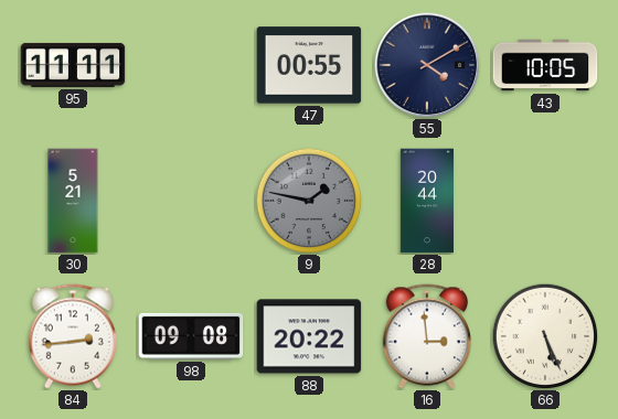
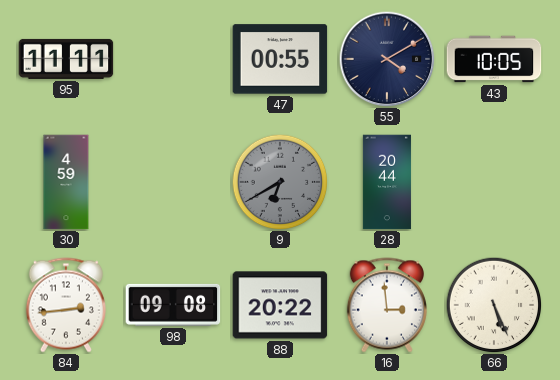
30: 5:21 -> 4:59
9: 1:47 -> 6:40
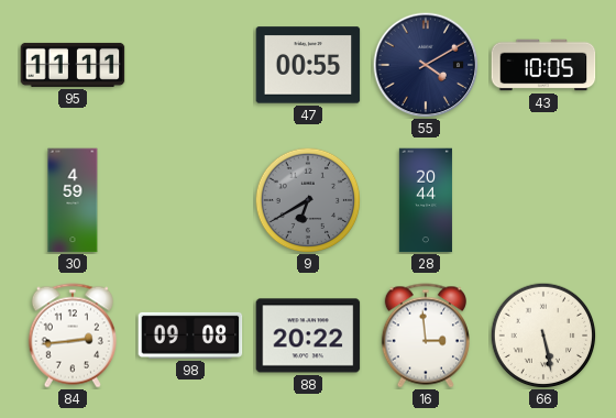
66: 5:26 -> 5:28
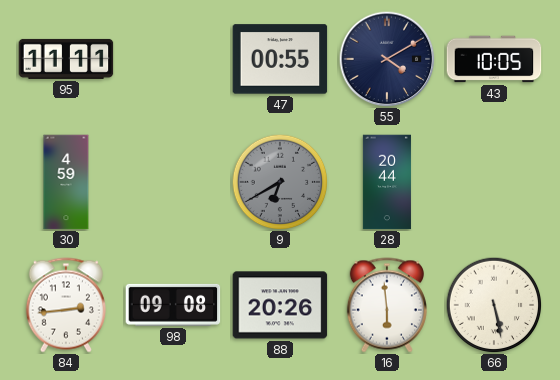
88: 20:22 -> 20:26
16: 2:59 -> 5:59
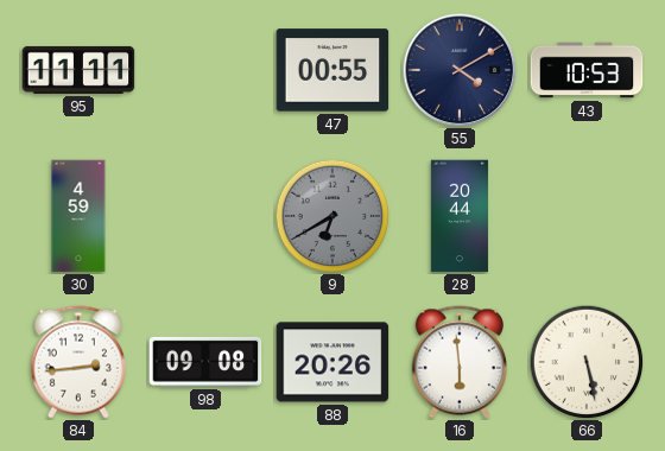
43: 10:05 -> 10:53
